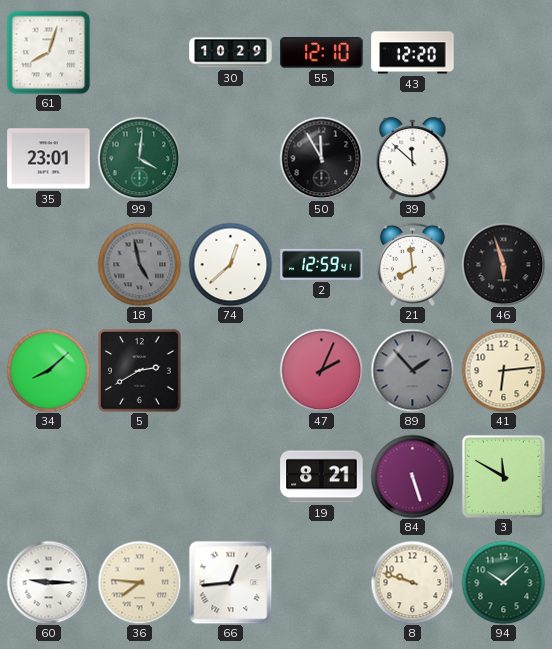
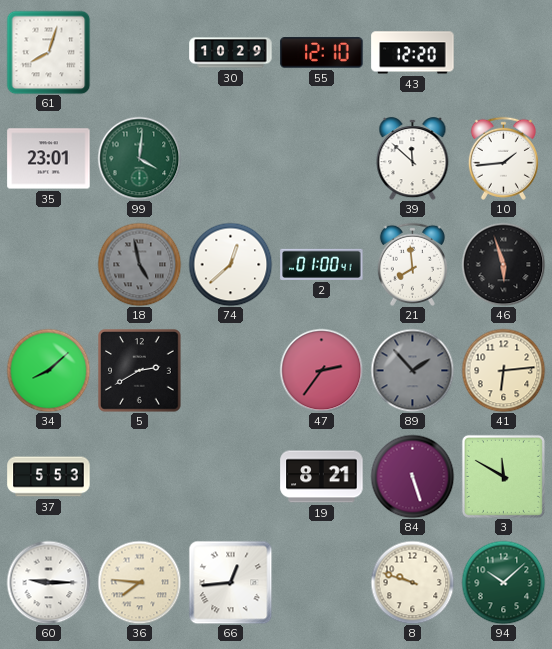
50: 11:55 -> none
10: none -> 1:44
2: 12:59 -> 01:00
47: 2:04 -> 2:36
37: none -> 5:53
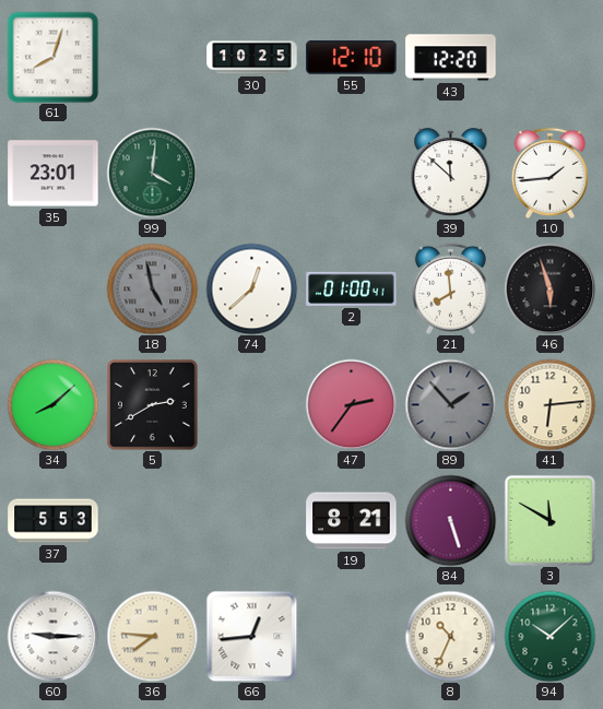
30: 10:29 -> 10:25
8: 9:48 -> 10:34
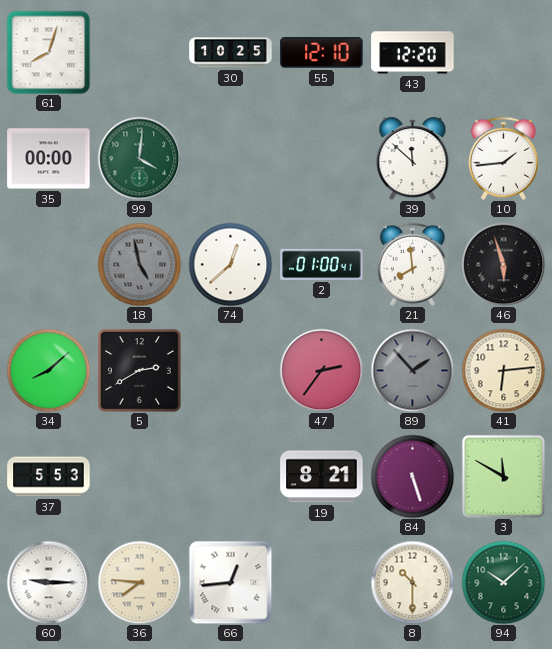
35: 23:01 -> 00:00
8: 10:34 -> 10:30
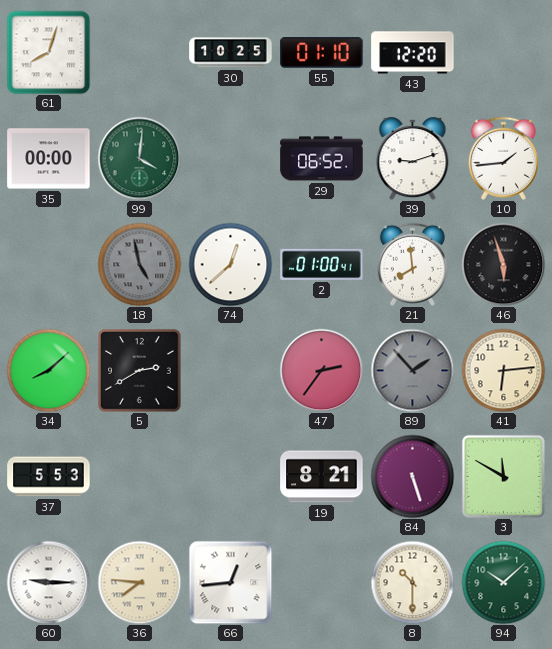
55: 12:10 -> 01:10
29: none -> 06:52
39: 11:52 -> 9:12
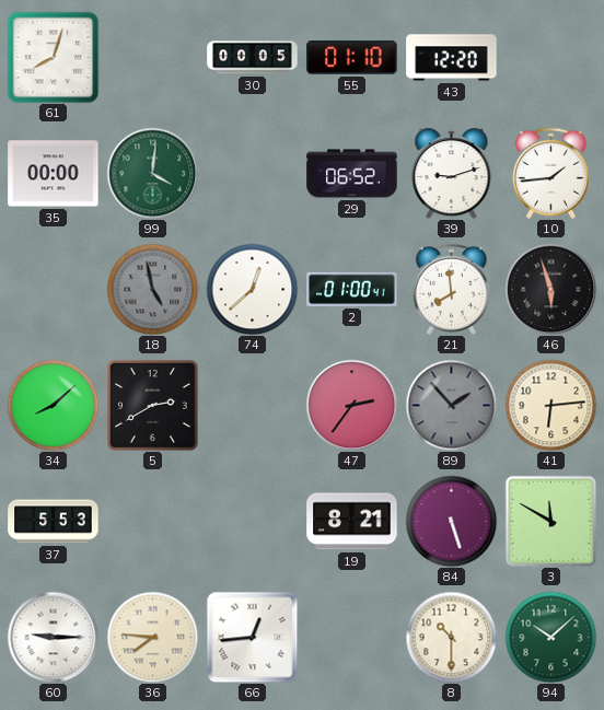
30: 10:25 -> 00:05
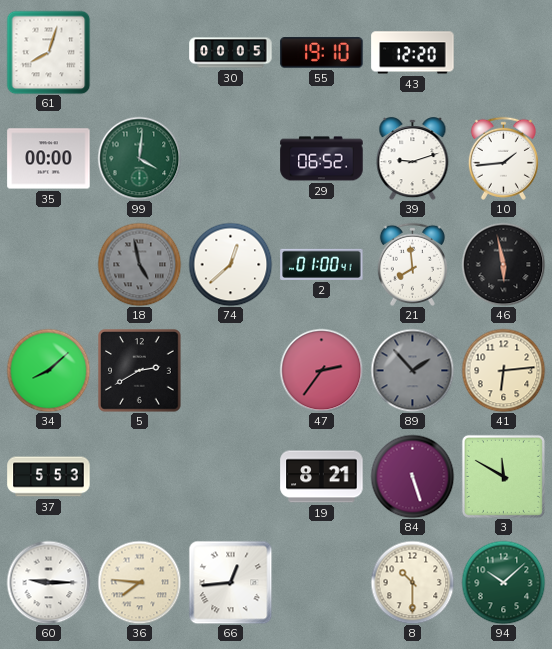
55: 01:10 -> 19:10
46: 5:57 -> 5:58
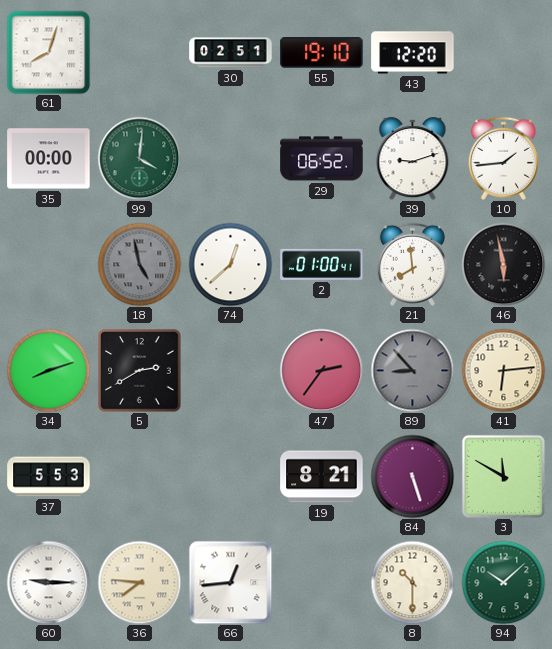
30: 00:05 -> 02:51
34: 8:08 -> 8:12
89: 1:53 -> 8:53
